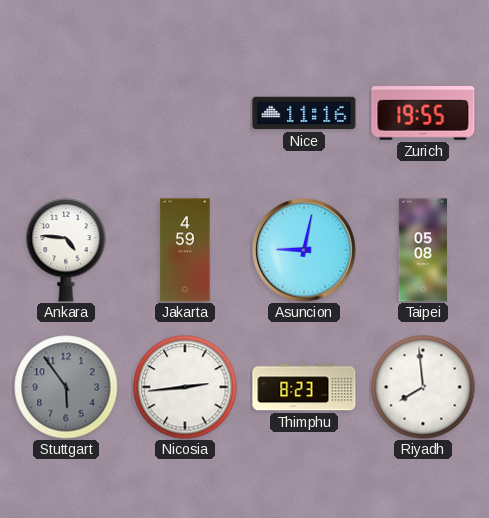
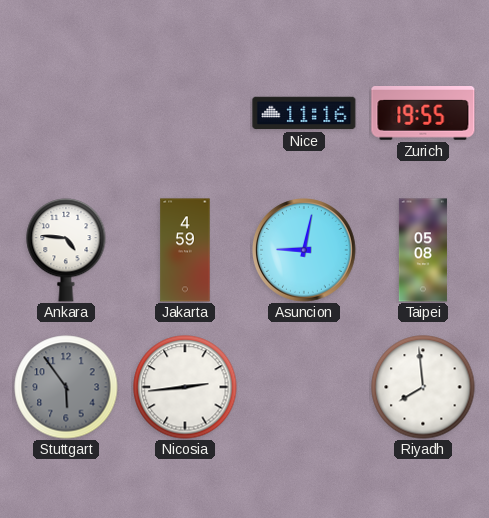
Thimphu: 8:23 -> none
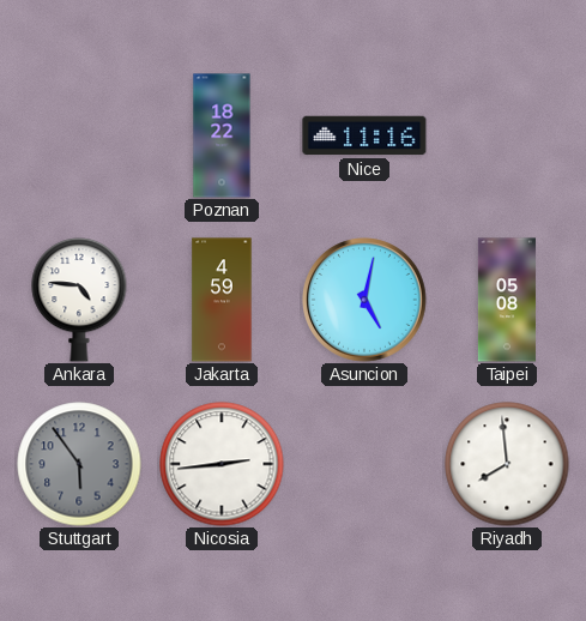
Poznan: none -> 18:22
Zurich: 19:55 -> none
Asuncion: 9:02 -> 5:02
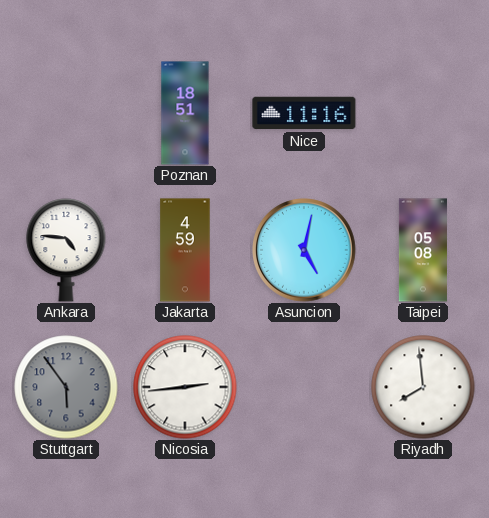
Poznan: 18:22 -> 18:51
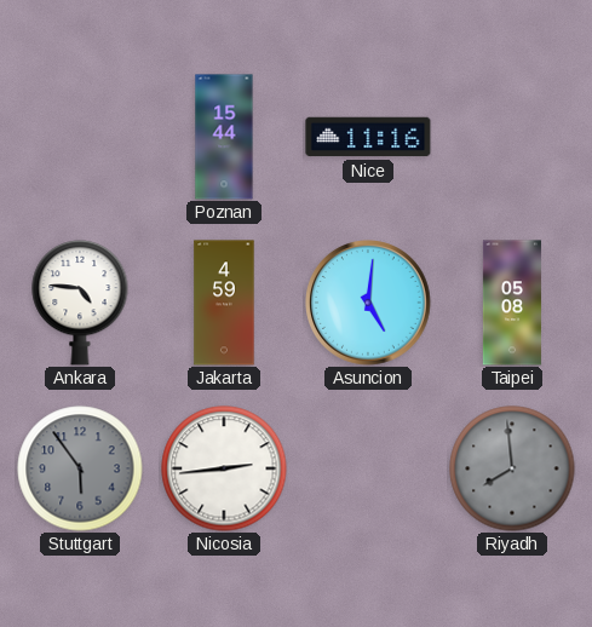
Poznan: 18:51 -> 15:44
Asuncion: 5:02 -> 5:01
Riyadh dial: white -> grey
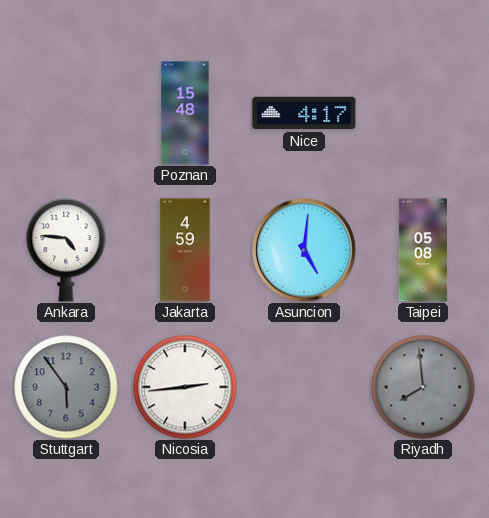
Poznan: 15:44 -> 15:48
Nice: 11:16 -> 4:17
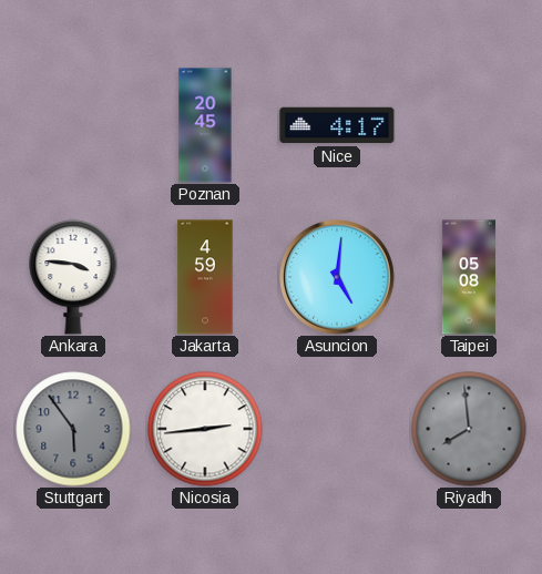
Poznan: 15:48 -> 20:45
Ankara: 4:46 -> 3:46
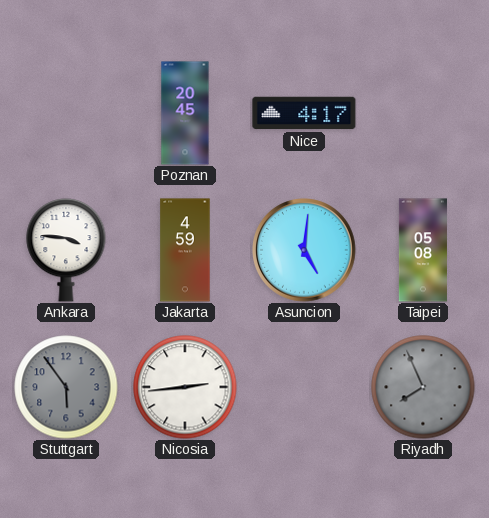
Riyadh: 7:59 -> 7:56
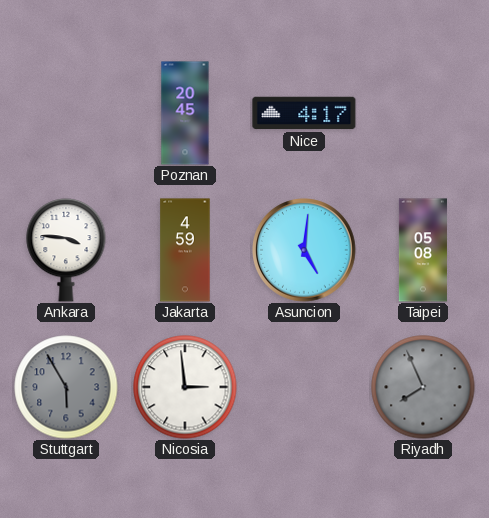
Stuttgart: 5:54 -> 5:55
Nicosia: 2:44 -> 2:59
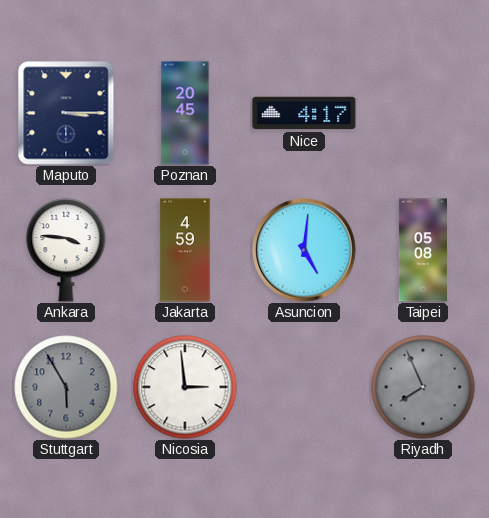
Maputo: none -> 3:15
